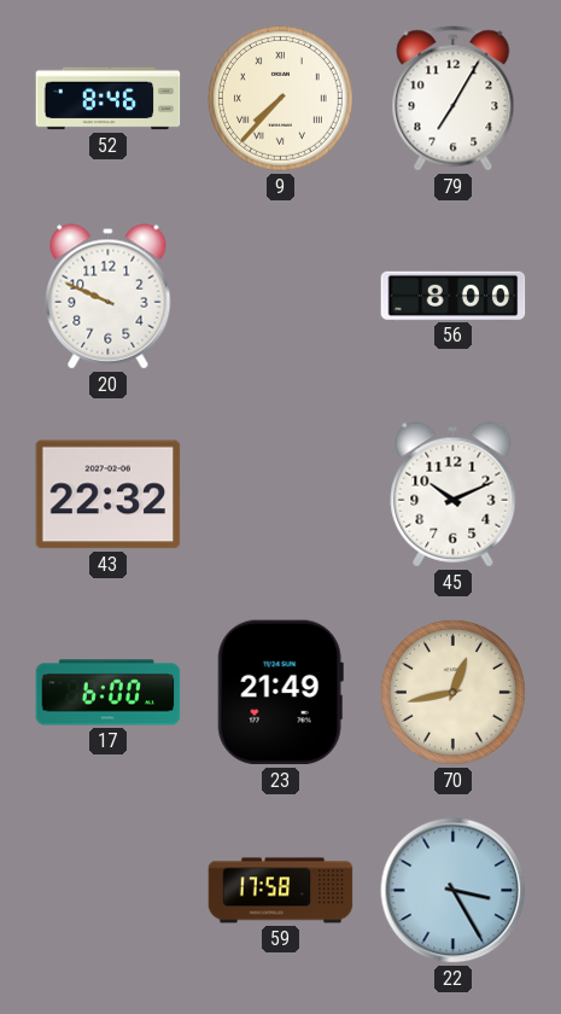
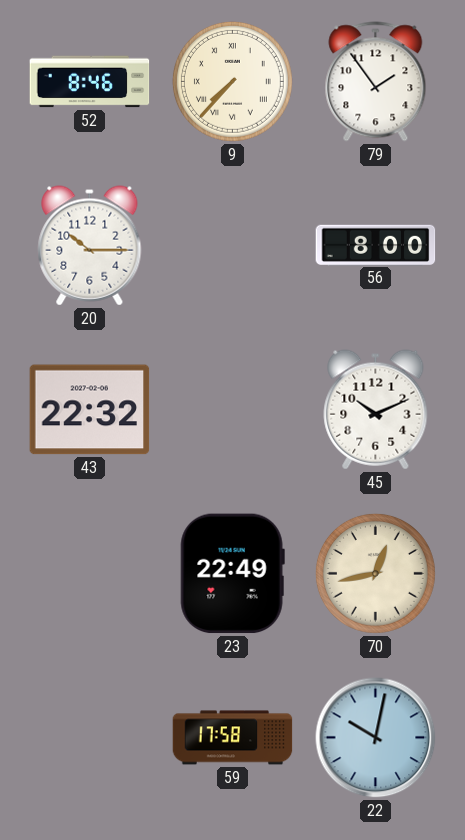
79: 7:05 -> 1:54
20: 9:49 -> 10:15
17: 6:00 -> none
23: 21:49 -> 22:49
22: 3:25 -> 10:02
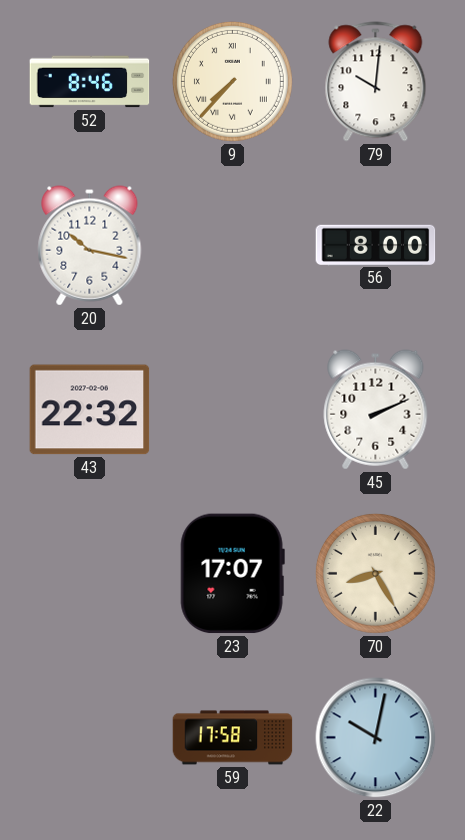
79: 1:54 -> 10:01
20: 10:15 -> 10:17
45: 10:11 -> 2:11
23: 22:49 -> 17:07
70: 12:43 -> 8:25
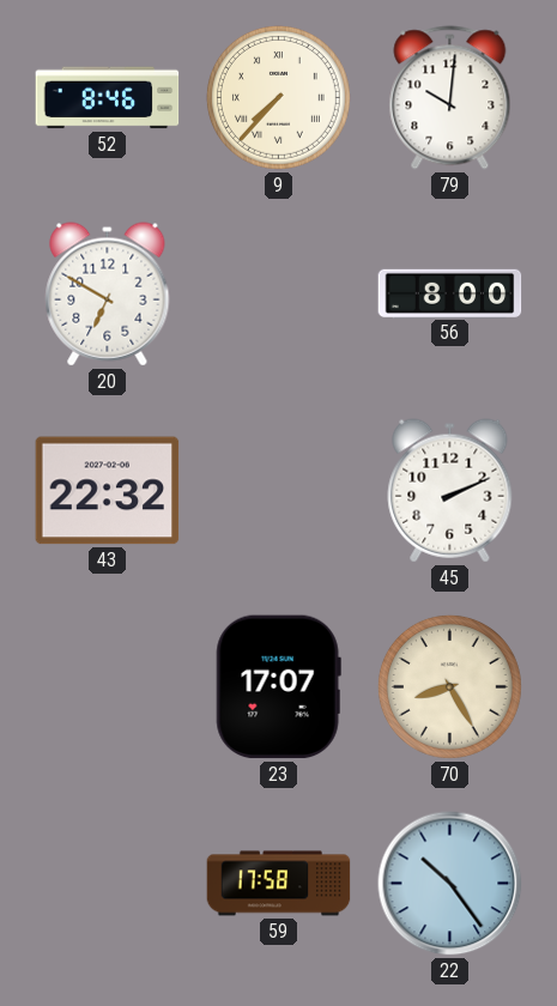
20: 10:17 -> 6:50
22: 10:02 -> 10:24
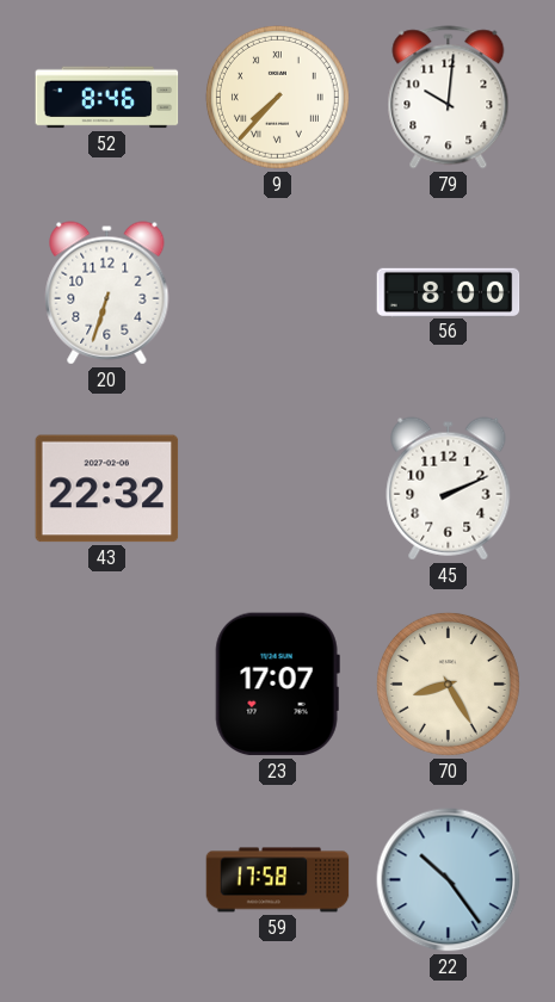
20: 6:50 -> 6:33
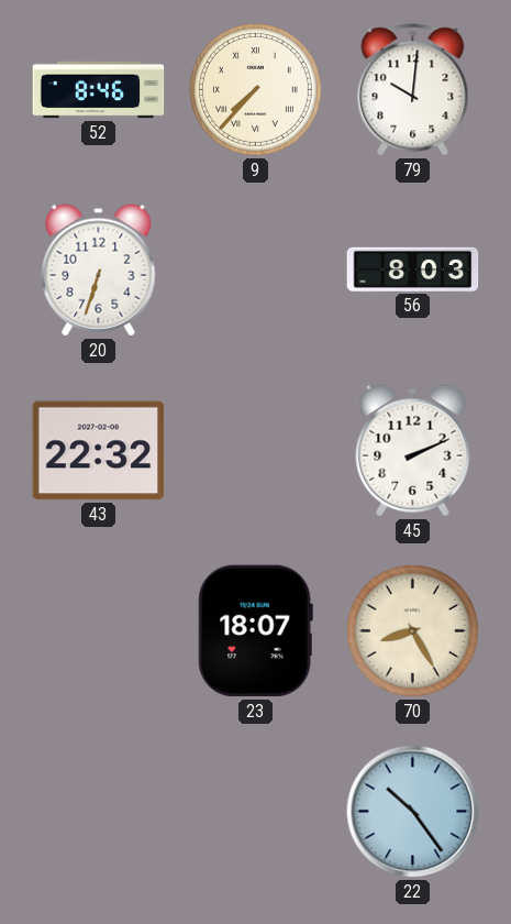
56: 8:00 -> 8:03
23: 17:07 -> 18:07
59: 17:58 -> none
